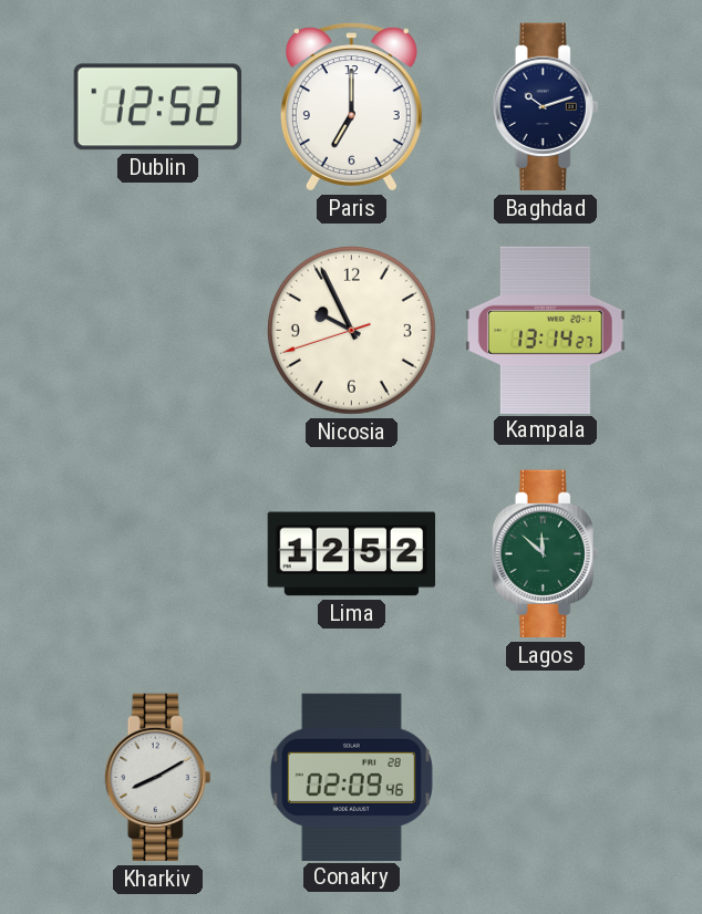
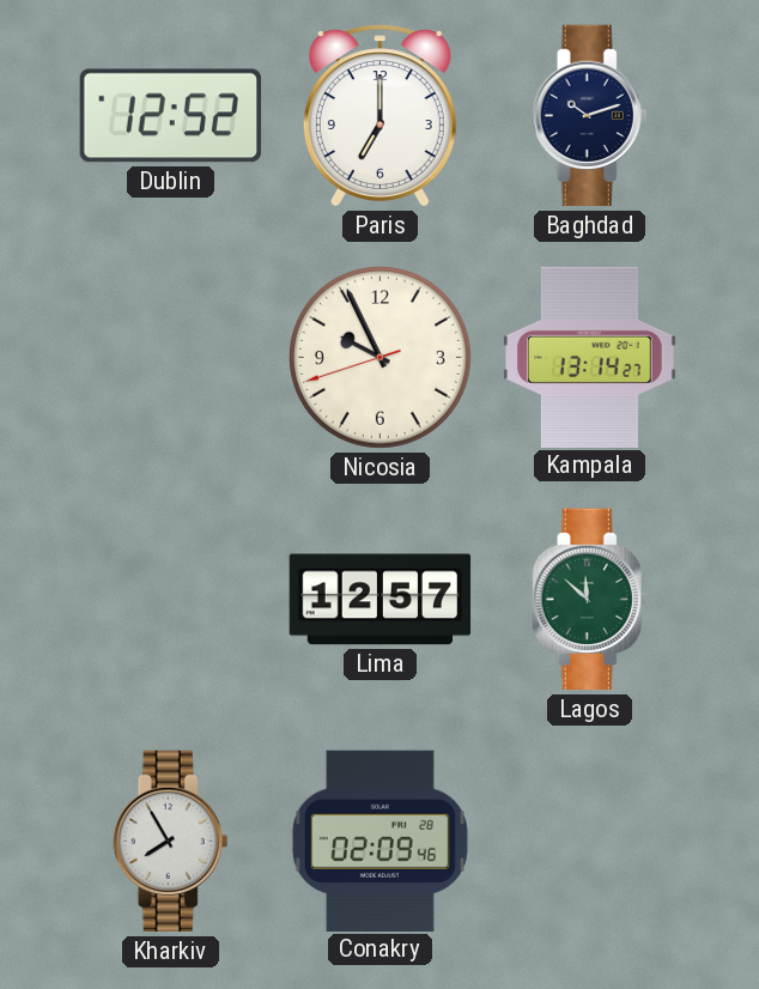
Lima: 12:52 -> 12:57
Kharkiv: 8:10 -> 7:55
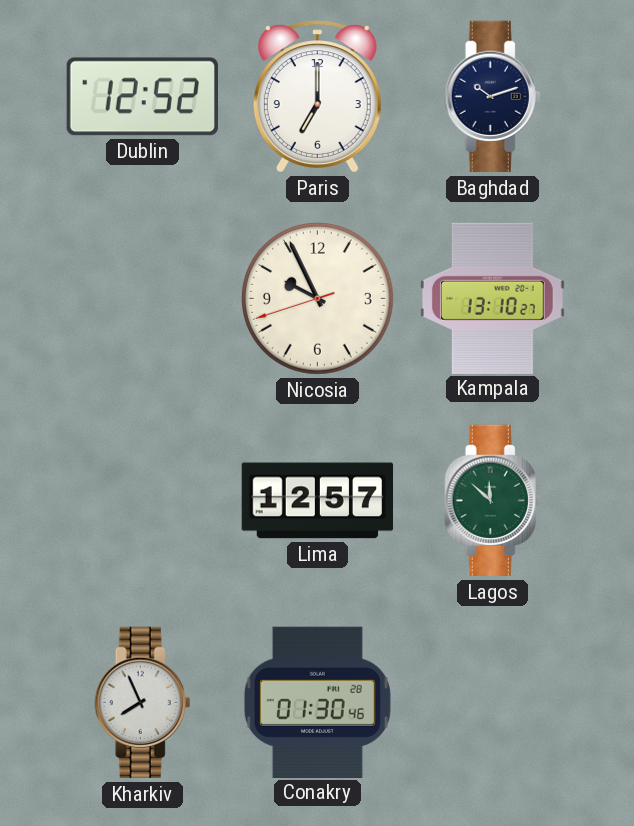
Kampala: 13:14 -> 13:10
Kharkiv: 7:55 -> 7:56
Conakry: 02:09 -> 01:30
